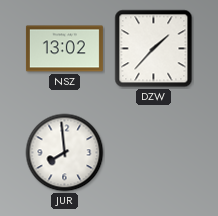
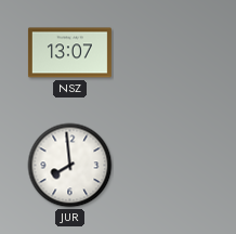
NSZ: 13:02 -> 13:07
DZW: 1:37 -> none
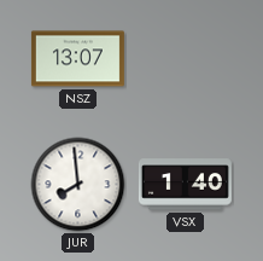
VSX: none -> 1:40
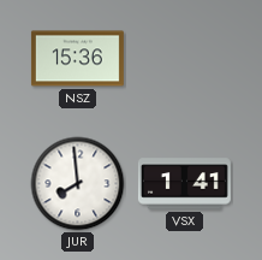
NSZ: 13:07 -> 15:36
VSX: 1:40 -> 1:41
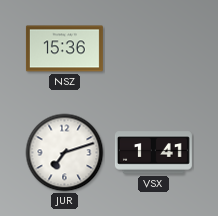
JUR: 7:59 -> 7:12
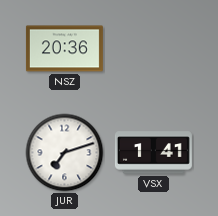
NSZ: 15:36 -> 20:36
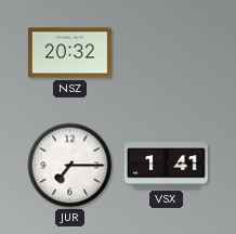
NSZ: 20:36 -> 20:32
JUR: 7:12 -> 7:15
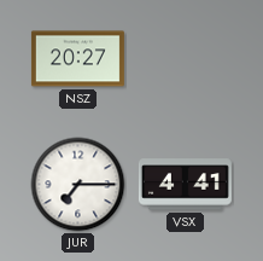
NSZ: 20:32 -> 20:27
VSX: 1:41 -> 4:41
